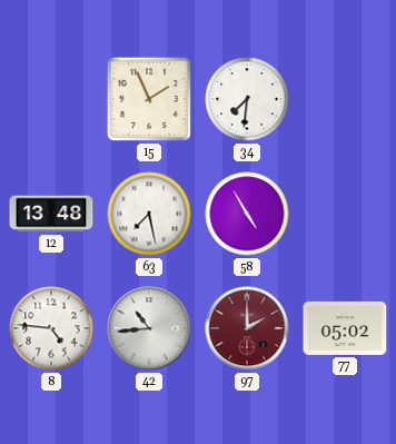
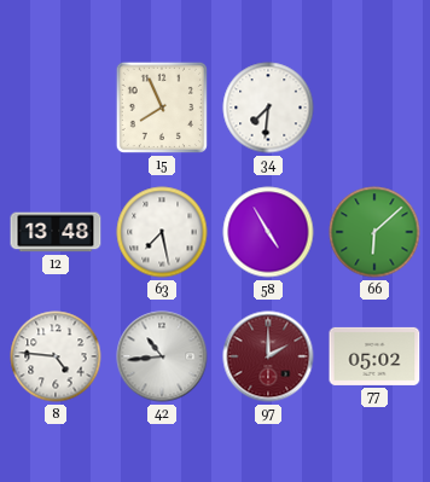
15: 1:56 -> 7:56
66: none -> 6:08
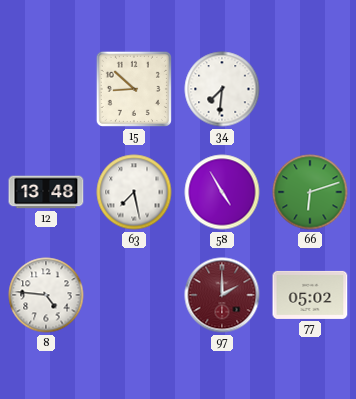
15: 7:56 -> 8:52
66: 6:08 -> 6:12
42: 10:44 -> none
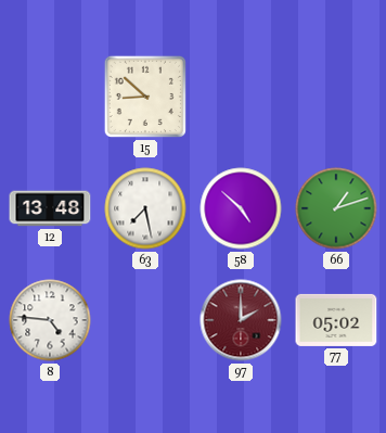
34: 7:31 -> none
58: 4:55 -> 4:52
66: 6:12 -> 1:12
